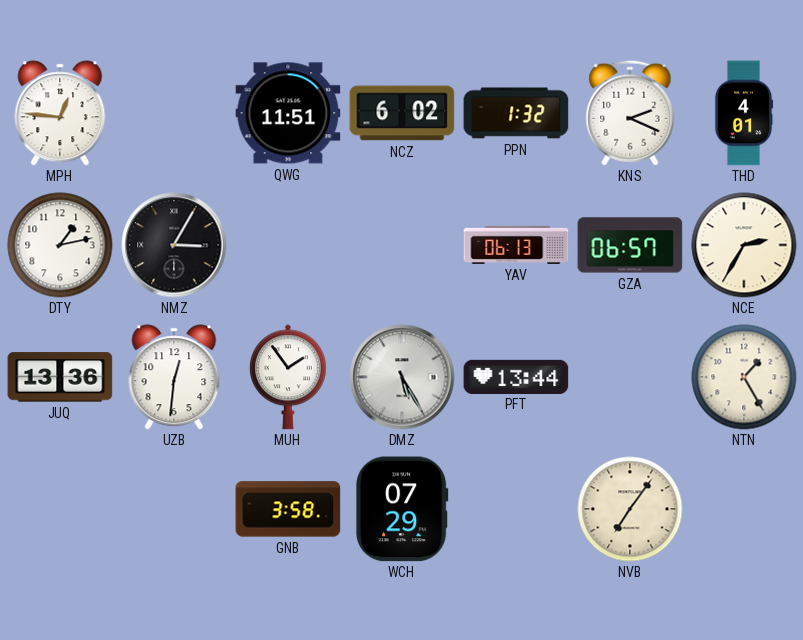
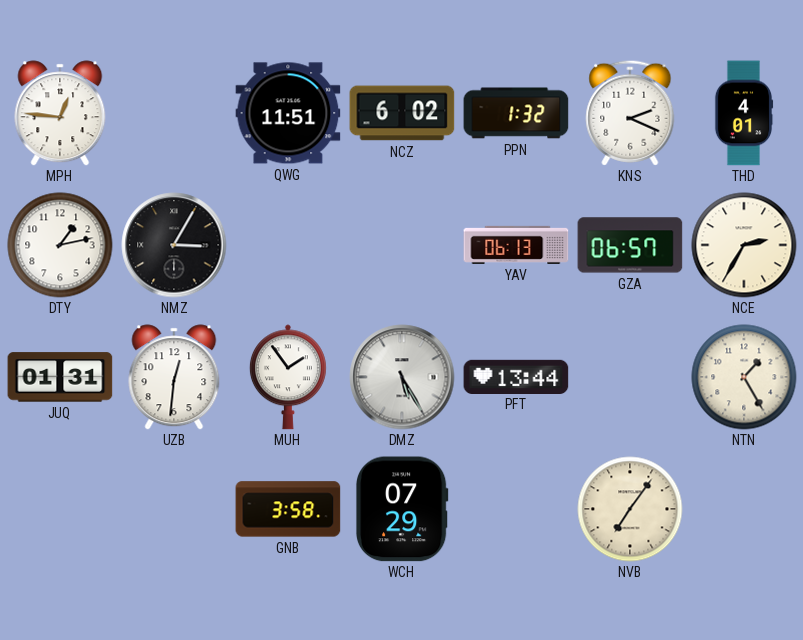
JUQ: 13:36 -> 01:31
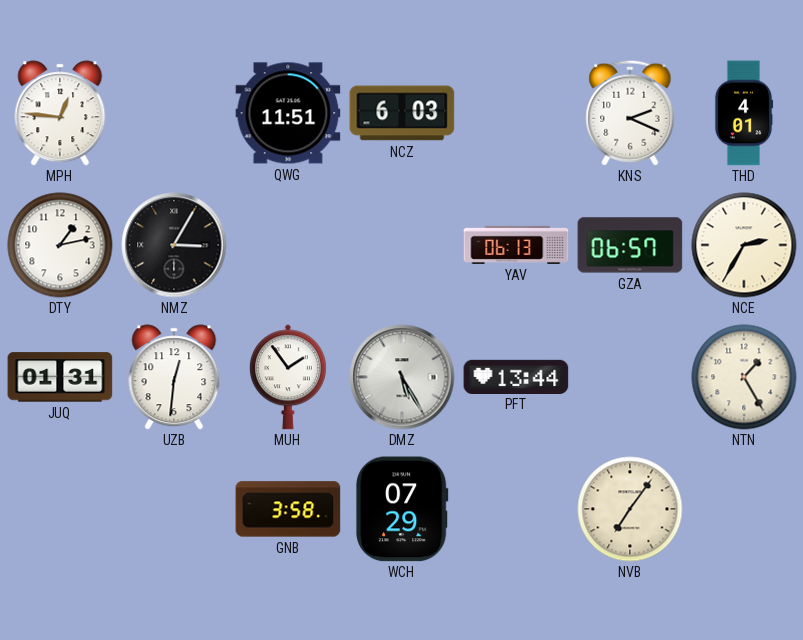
NCZ: 6:02 -> 6:03
PPN: 1:32 -> none
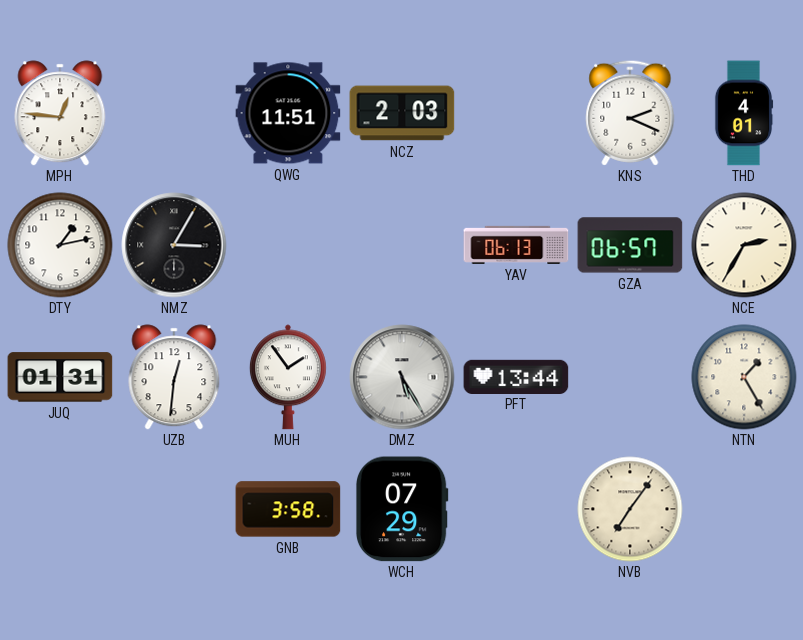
NCZ: 6:03 -> 2:03
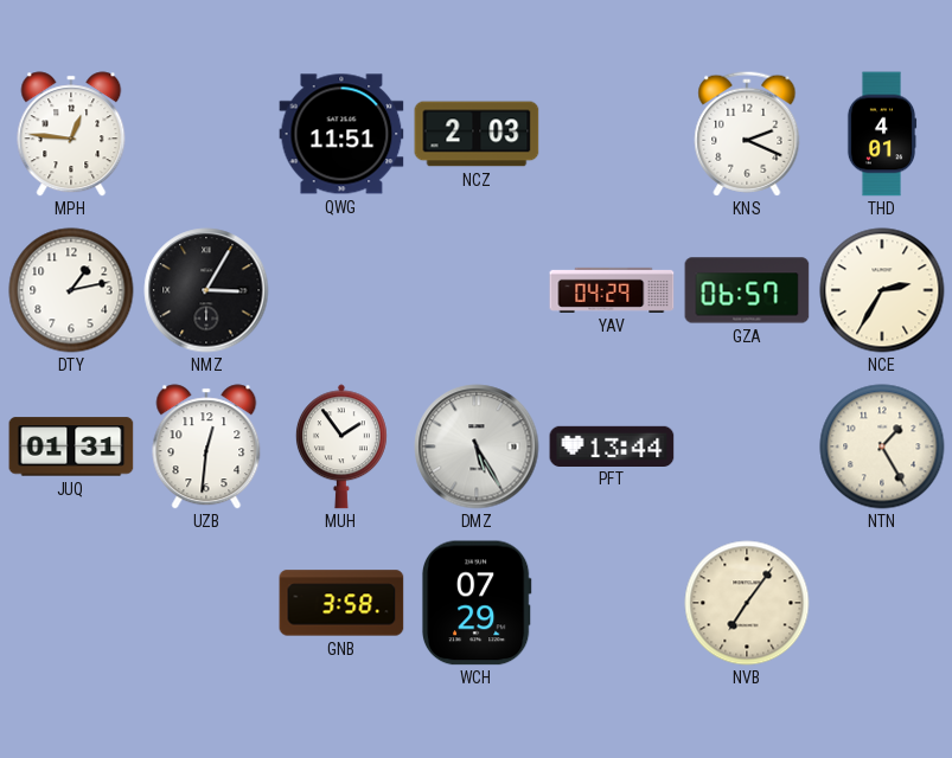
YAV: 06:13 -> 04:29
